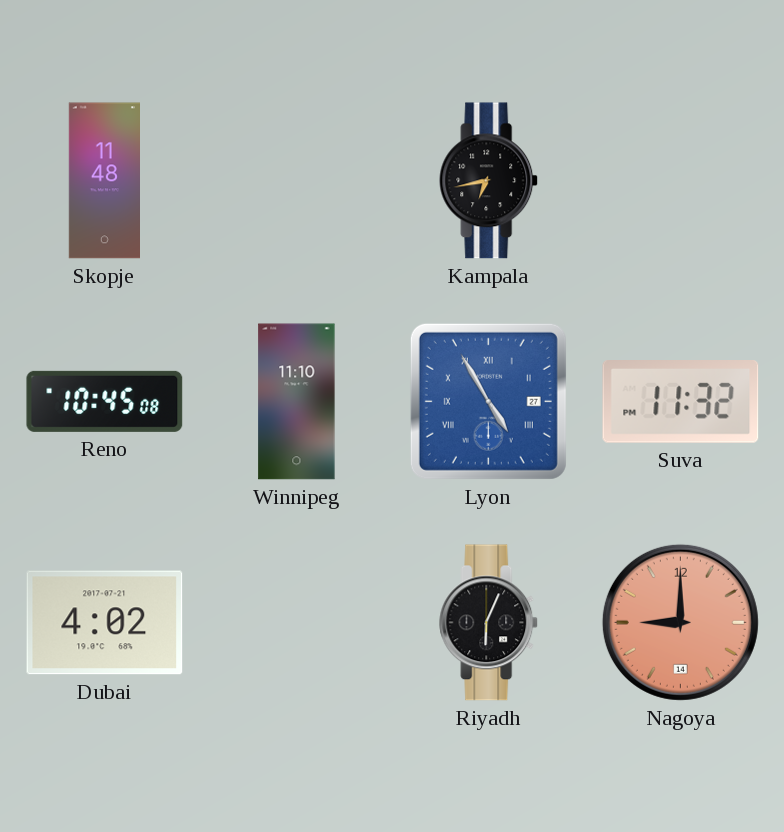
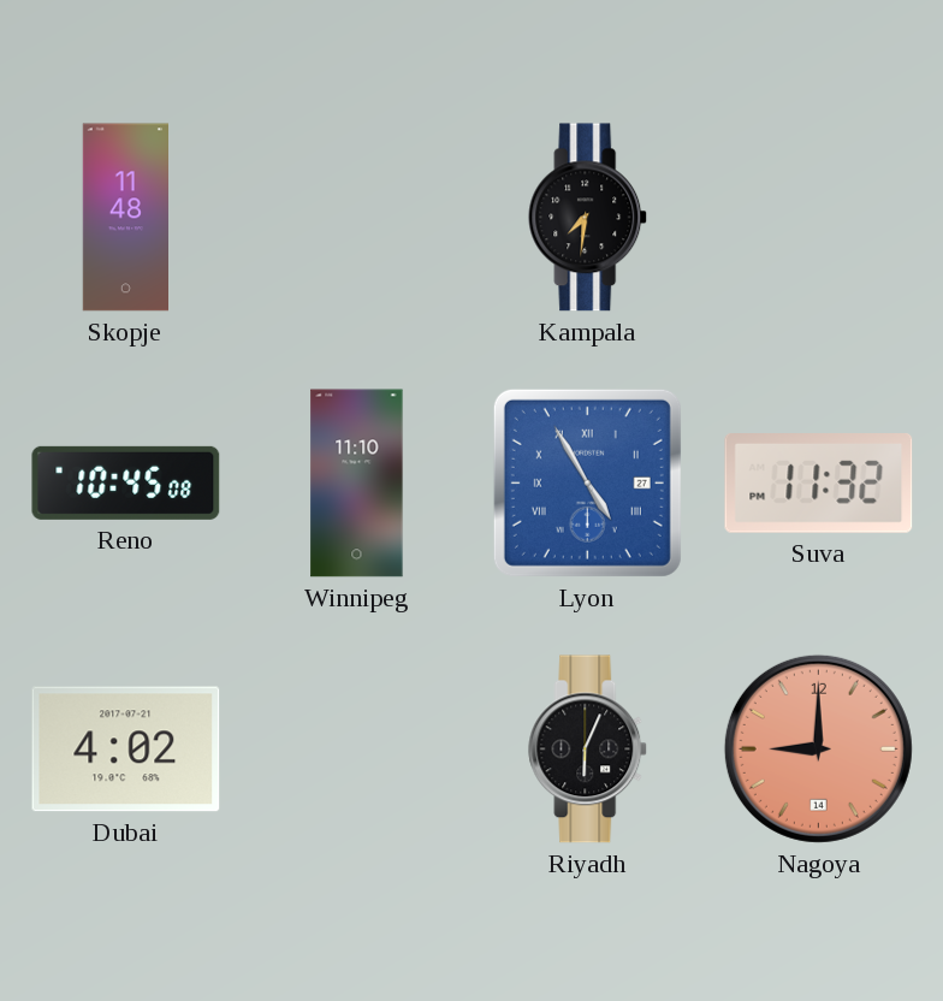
Kampala: 6:43 -> 7:31
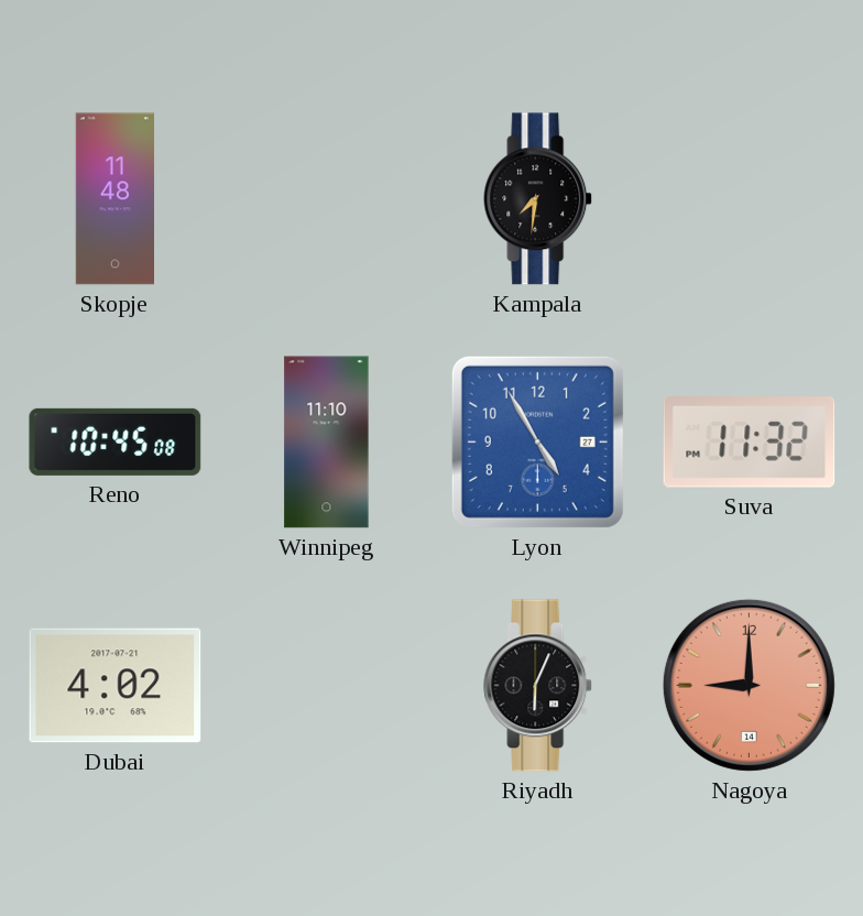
Lyon numerals: Roman -> Arabic
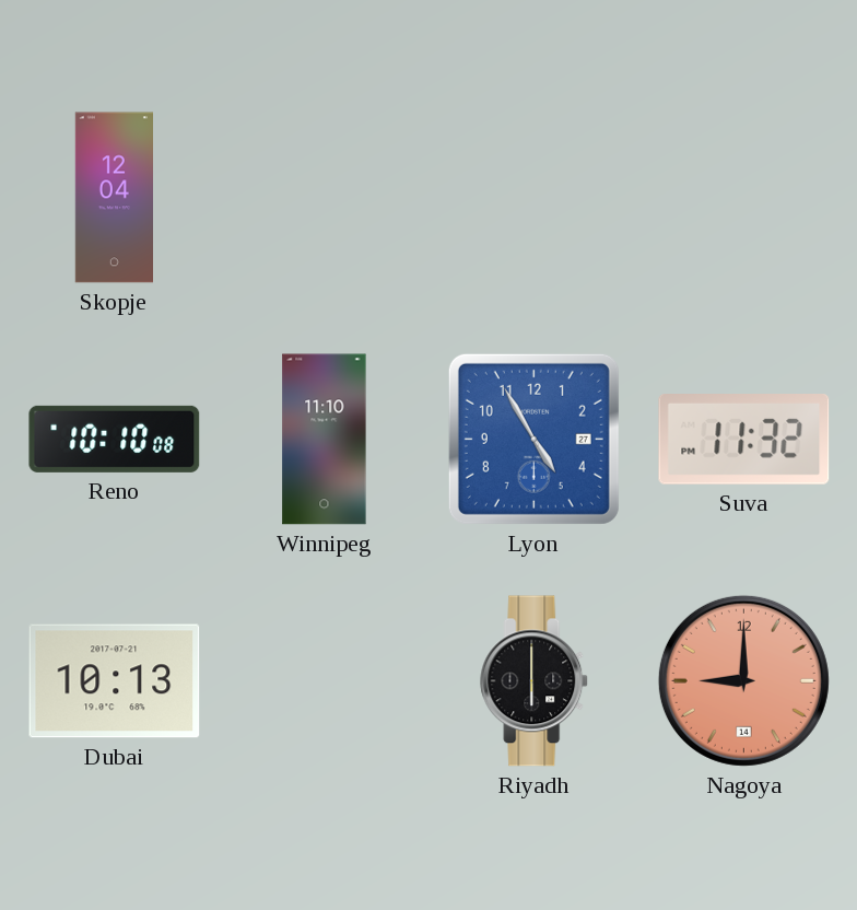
Skopje: 11:48 -> 12:04
Kampala: 7:31 -> none
Reno: 10:45 -> 10:10
Dubai: 4:02 -> 10:13
Riyadh: 6:04 -> 6:00
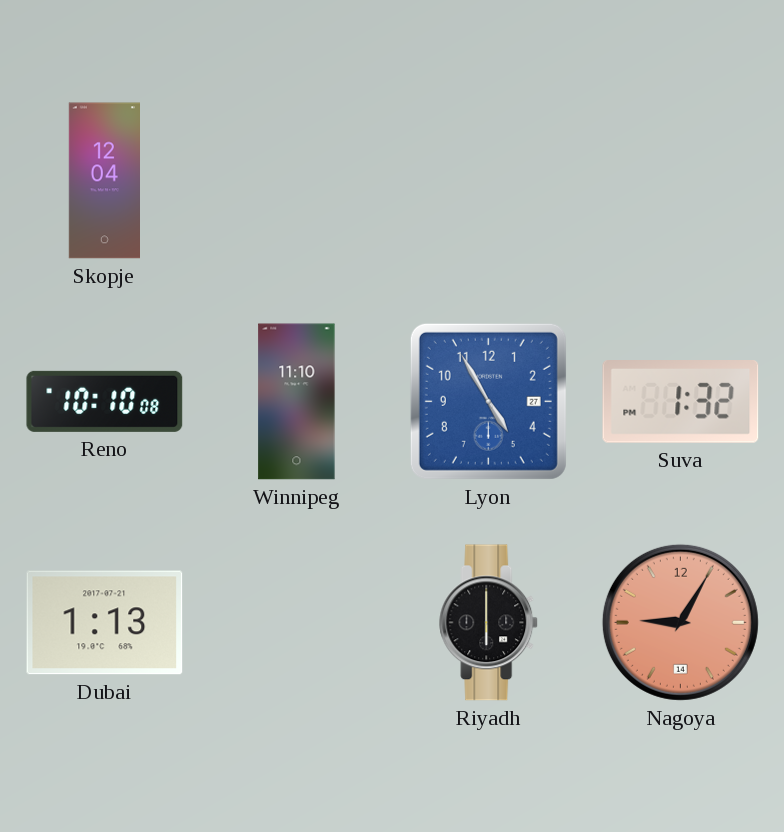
Suva: 11:32 -> 1:32
Dubai: 10:13 -> 1:13
Nagoya: 9:00 -> 9:05
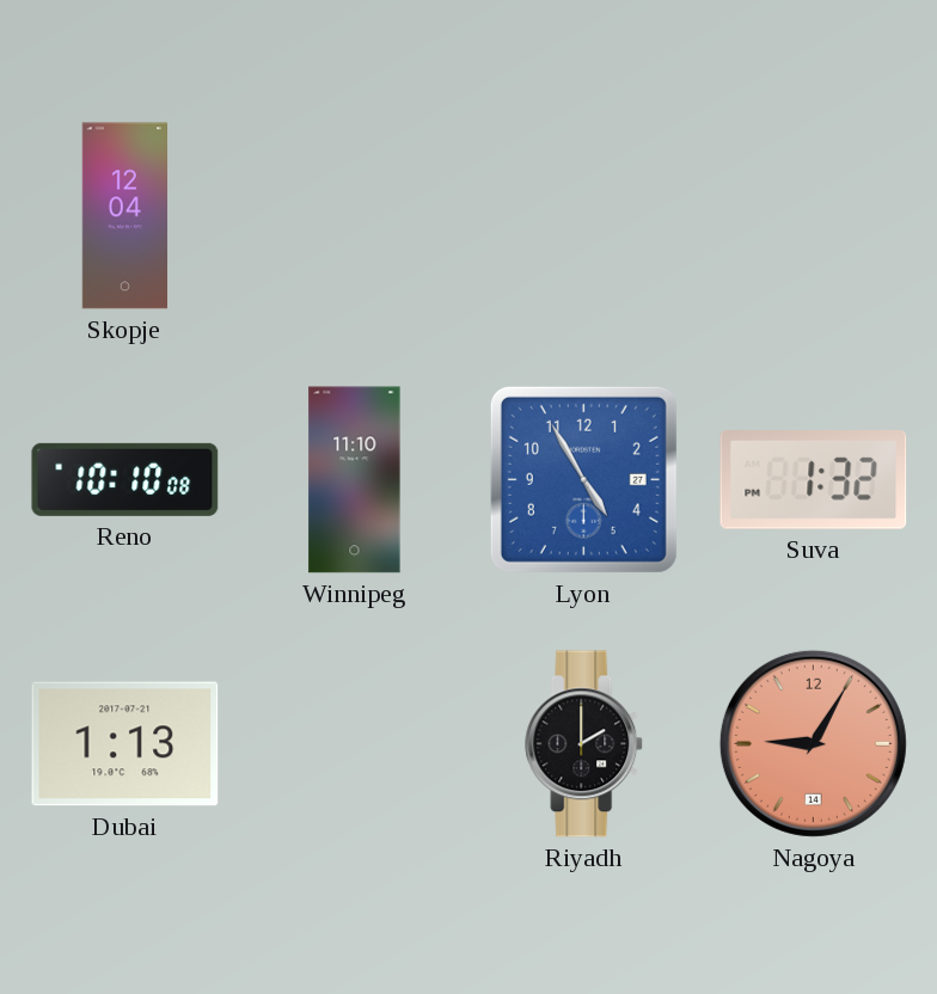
Riyadh: 6:00 -> 2:00
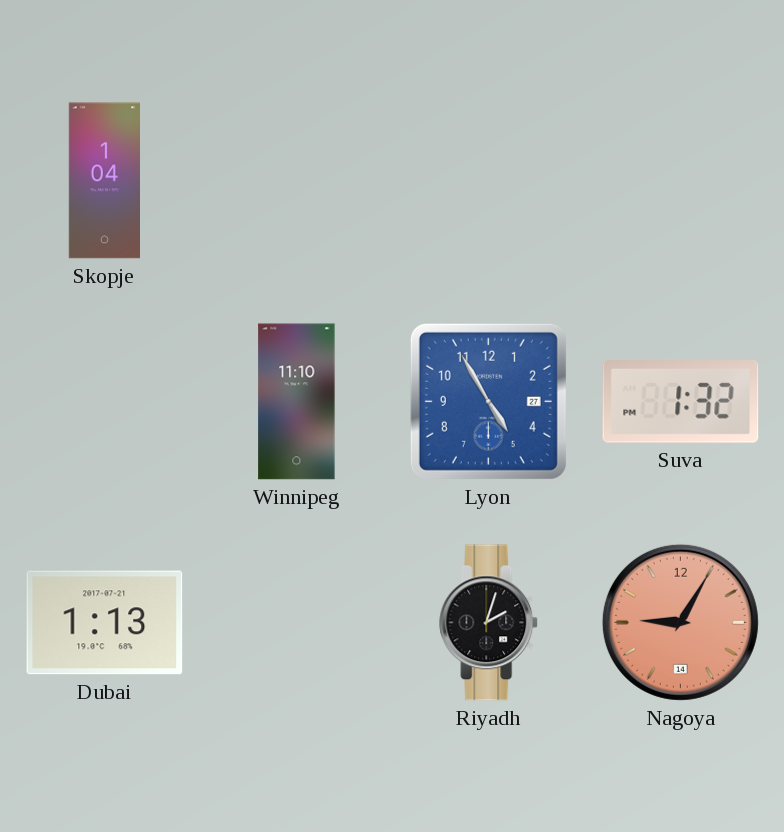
Skopje: 12:04 -> 1:04
Reno: 10:10 -> none
Riyadh: 2:00 -> 2:03
